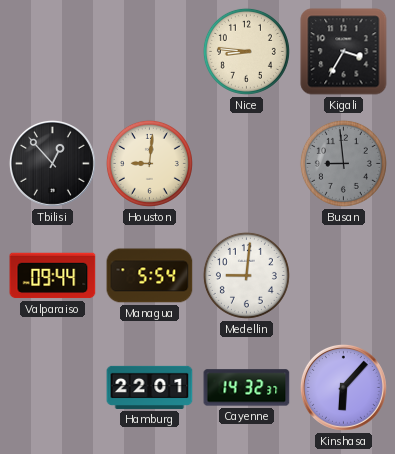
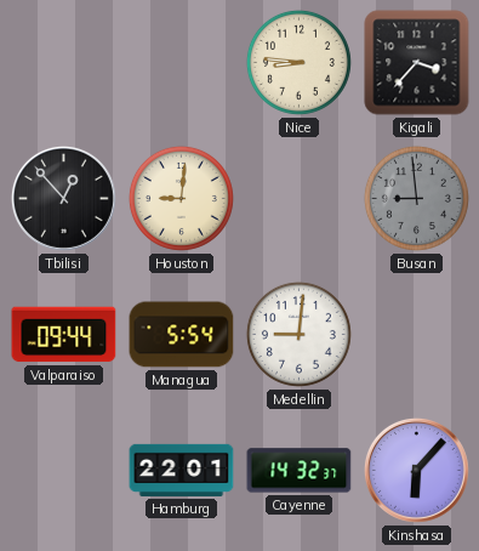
Kigali: 3:35 -> 3:37
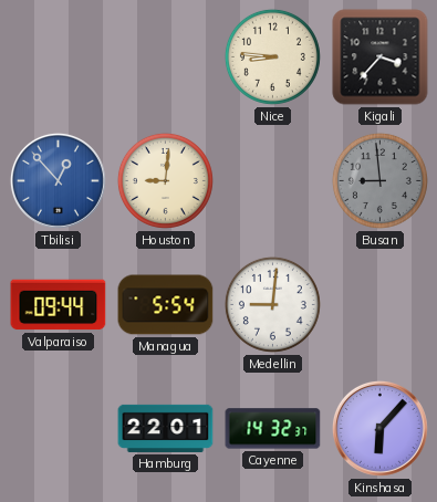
Tbilisi dial: black -> blue
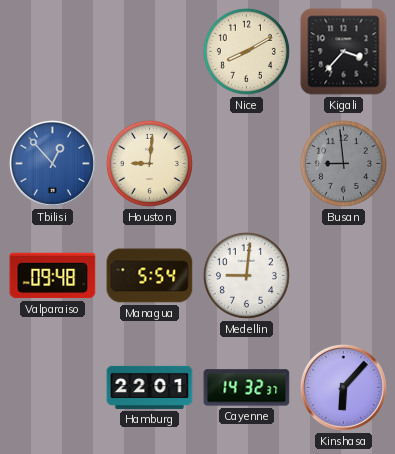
Nice: 8:46 -> 8:10
Valparaiso: 09:44 -> 09:48
